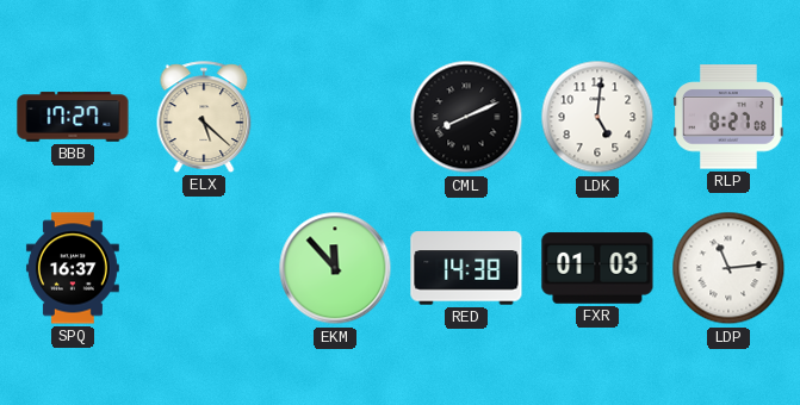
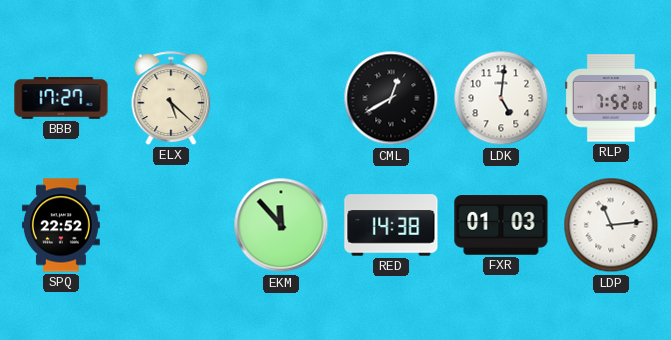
CML: 8:11 -> 12:40
RLP: 8:27 -> 7:52
SPQ: 16:37 -> 22:52
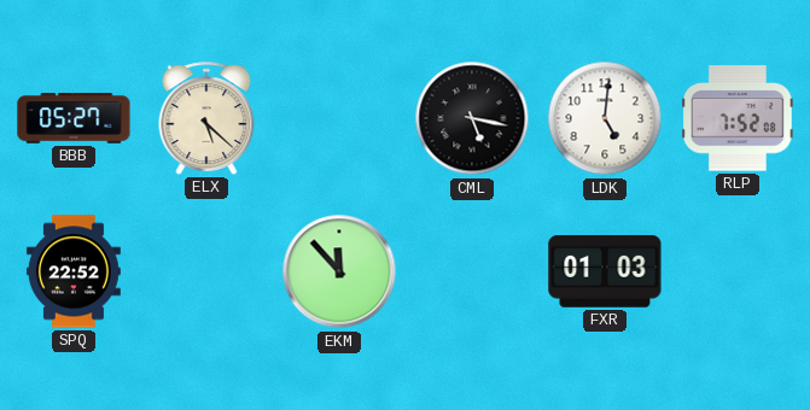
BBB: 17:27 -> 05:27
CML: 12:40 -> 5:17
RED: 14:38 -> none
LDP: 11:14 -> none
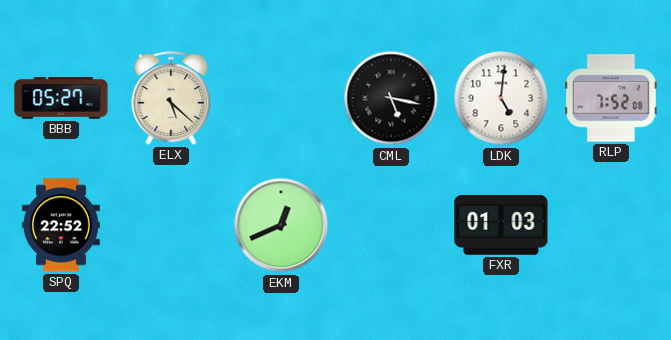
EKM: 11:53 -> 12:41
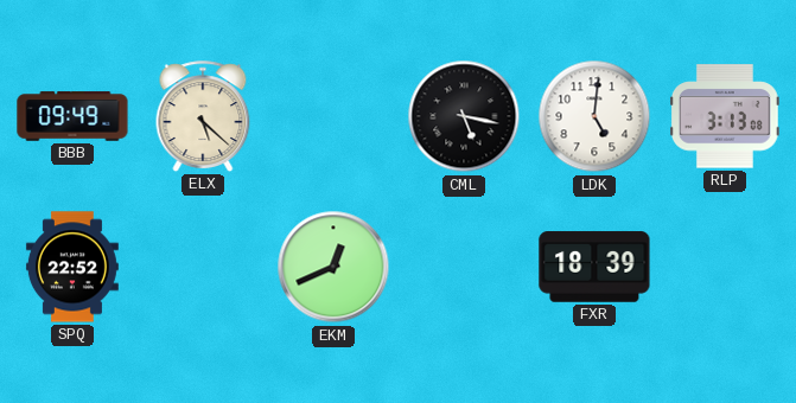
BBB: 05:27 -> 09:49
RLP: 7:52 -> 3:13
FXR: 01:03 -> 18:39
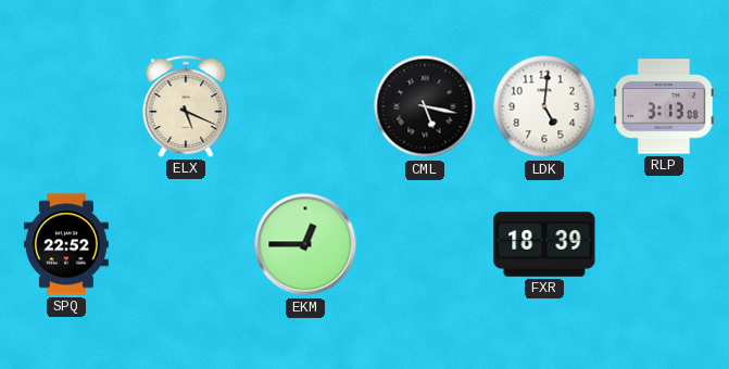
BBB: 09:49 -> none
ELX: 5:22 -> 5:19
EKM: 12:41 -> 12:45
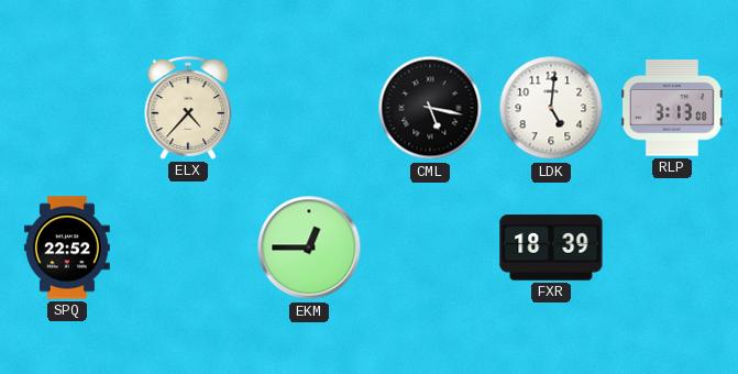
ELX: 5:19 -> 4:37
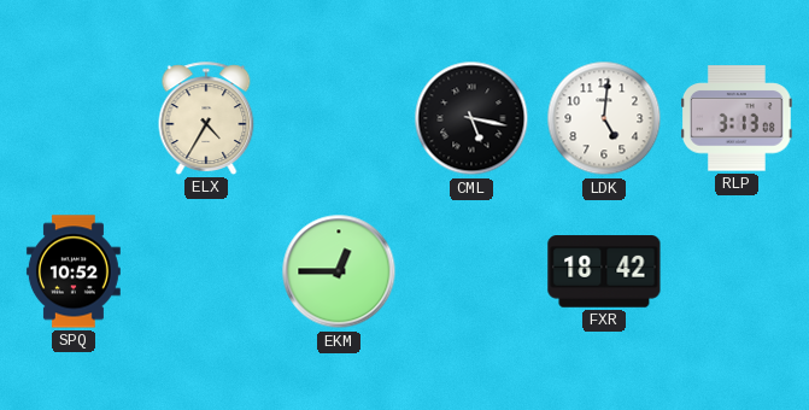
ELX: 4:37 -> 4:35
SPQ: 22:52 -> 10:52
FXR: 18:39 -> 18:42
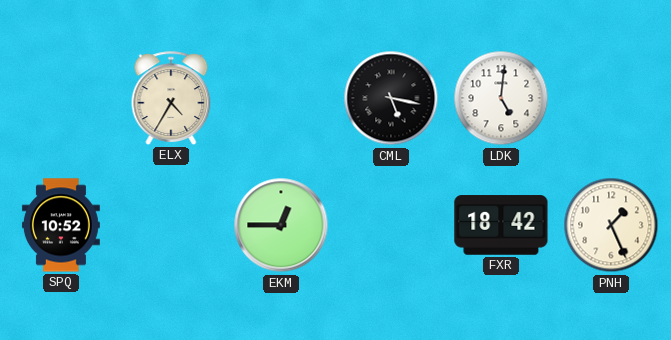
RLP: 3:13 -> none
PNH: none -> 1:26
